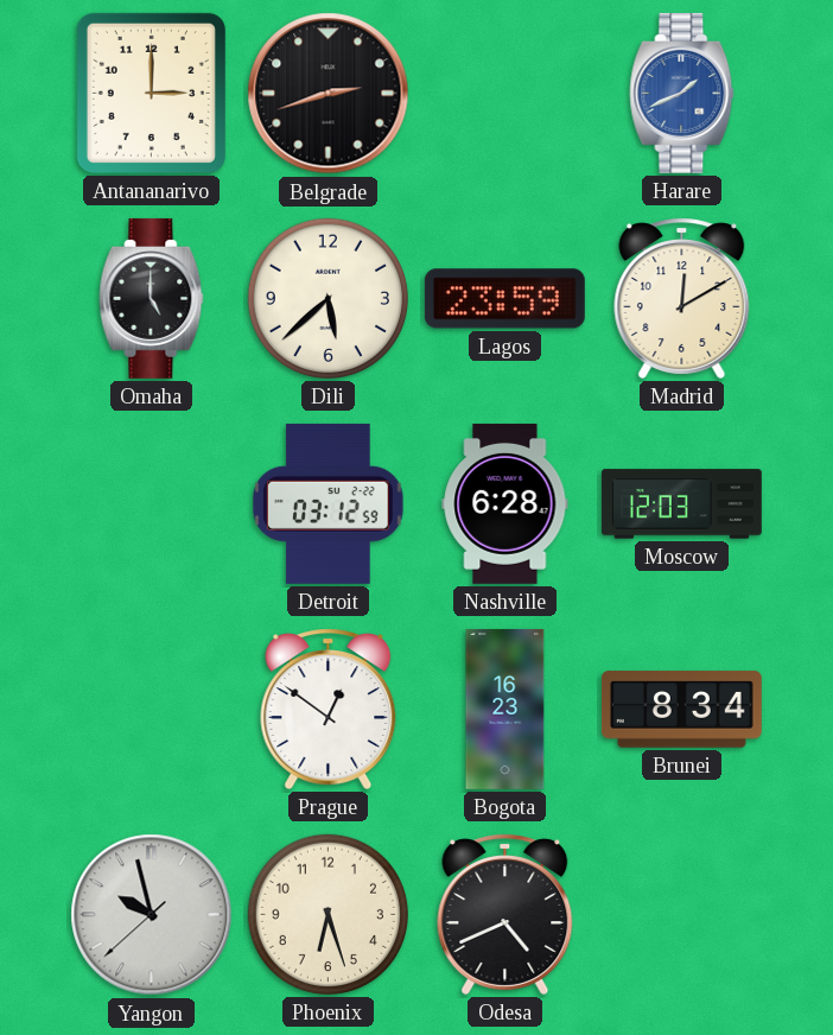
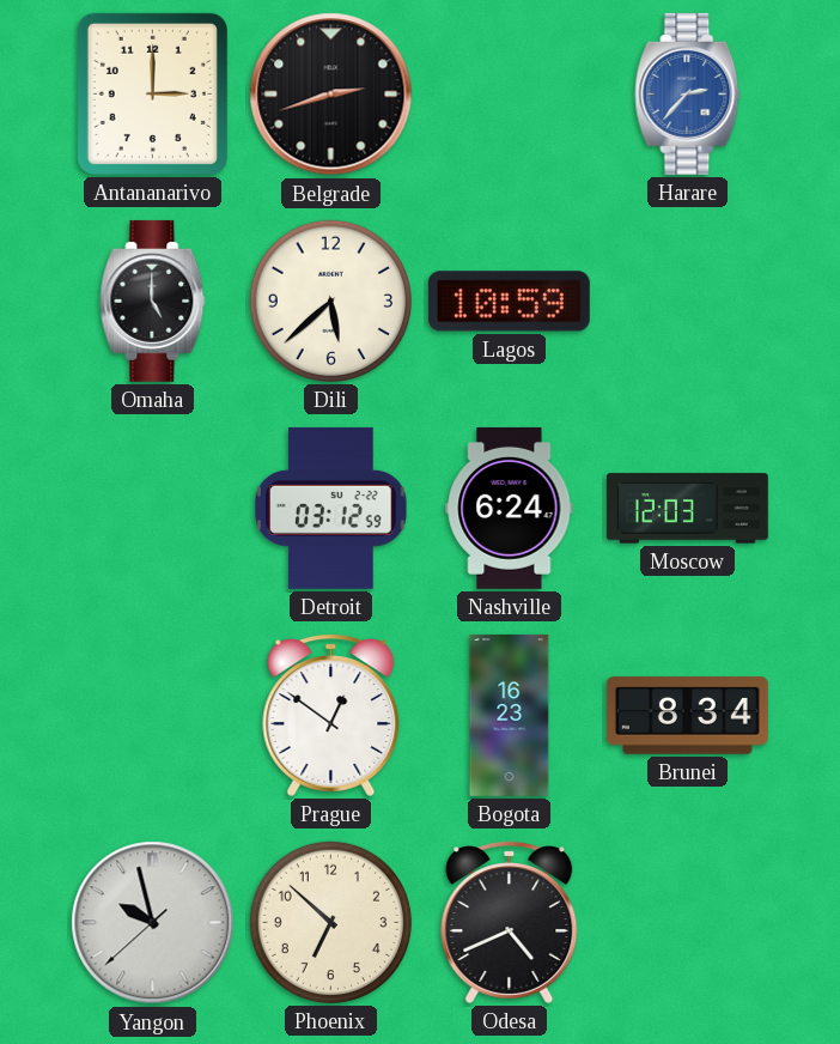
Harare: 1:41 -> 2:37
Lagos: 23:59 -> 10:59
Madrid: 12:10 -> none
Nashville: 6:28 -> 6:24
Phoenix: 6:27 -> 6:52
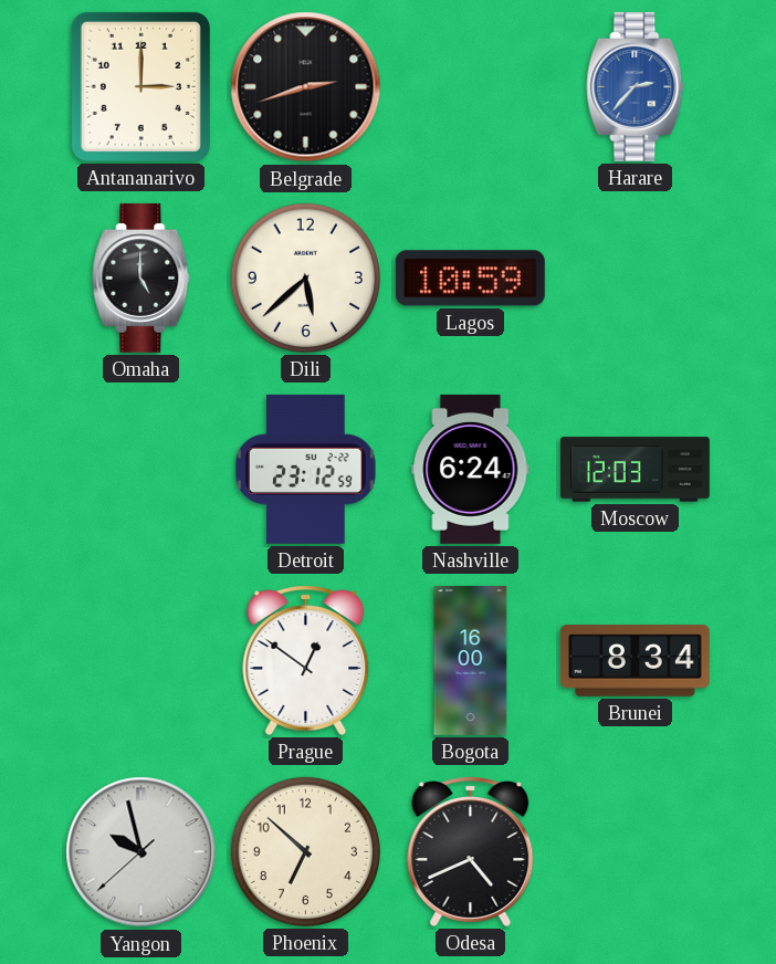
Detroit: 03:12 -> 23:12
Bogota: 16:23 -> 16:00
